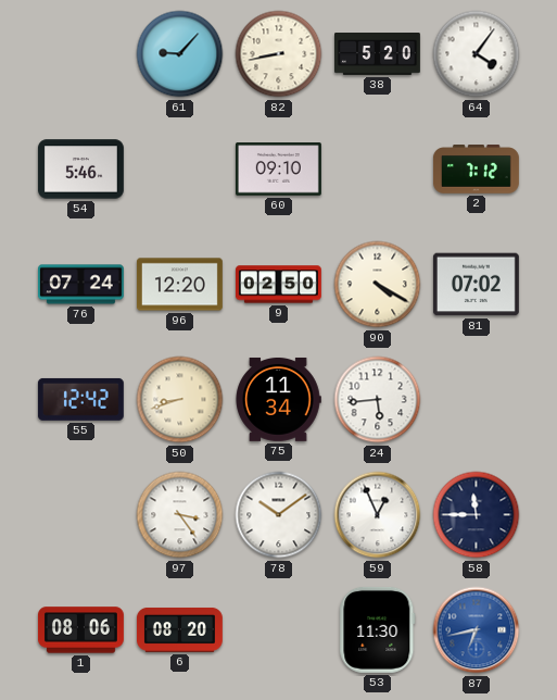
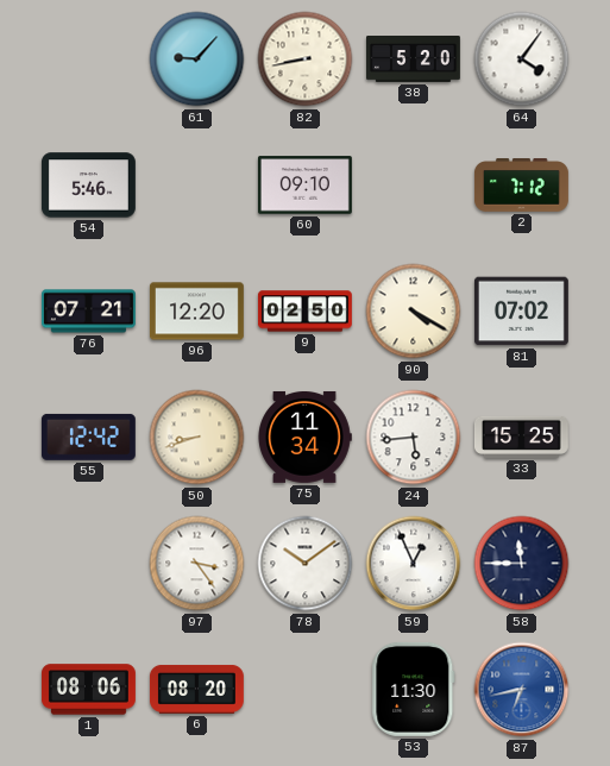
76: 07:24 -> 07:21
33: none -> 15:25
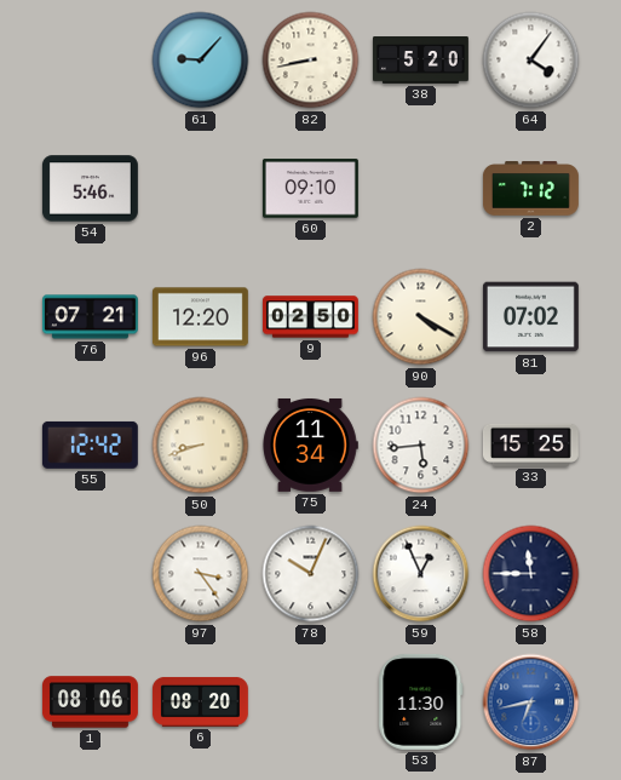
78: 10:09 -> 10:04
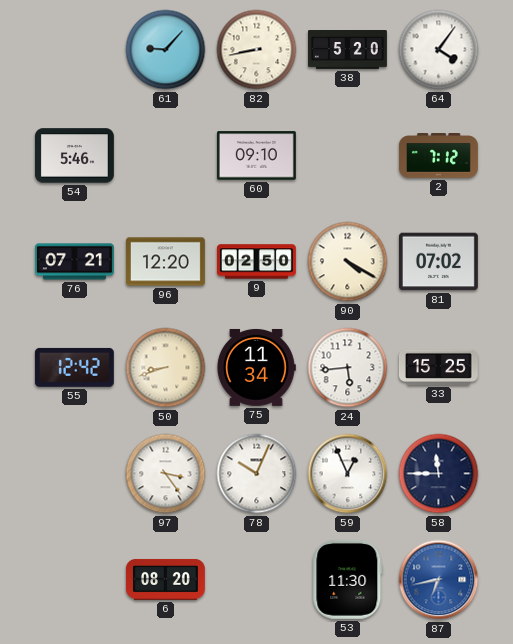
1: 08:06 -> none
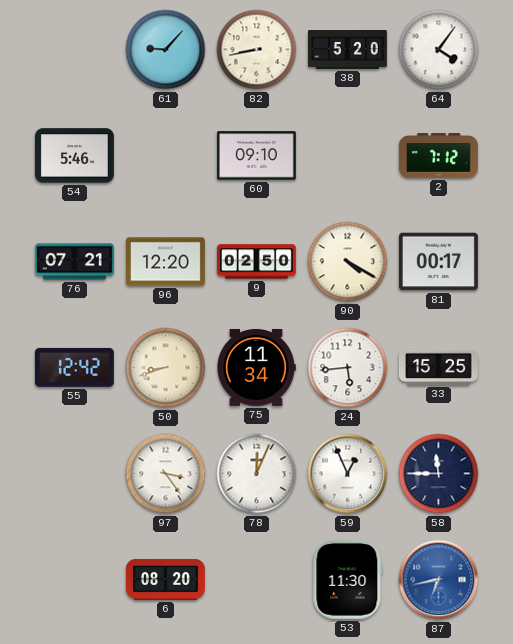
81: 07:02 -> 00:17
78: 10:04 -> 12:04
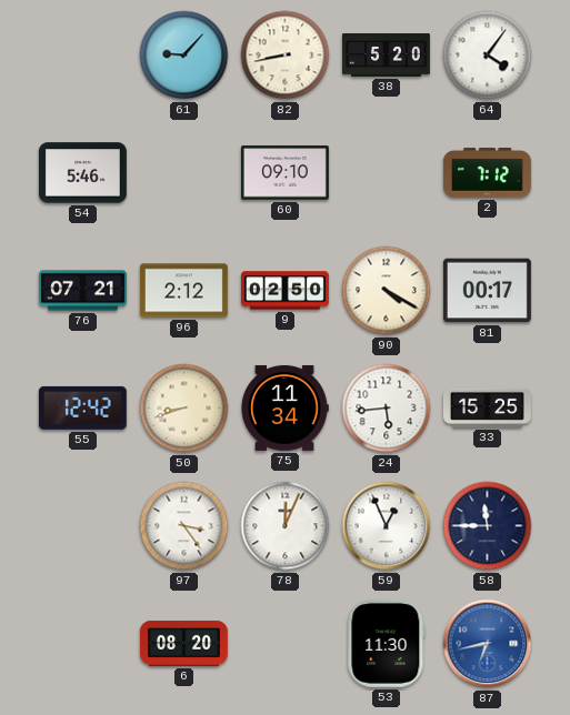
96: 12:20 -> 2:12
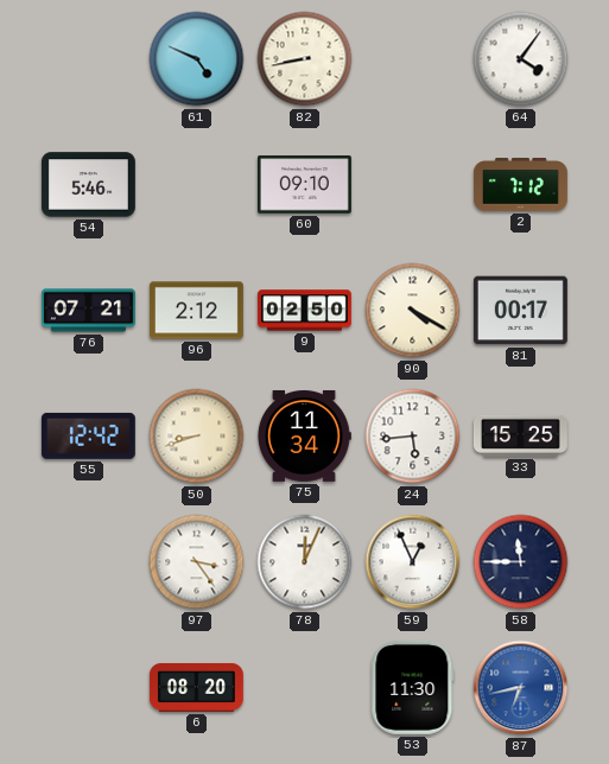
61: 9:07 -> 4:49
38: 5:20 -> none
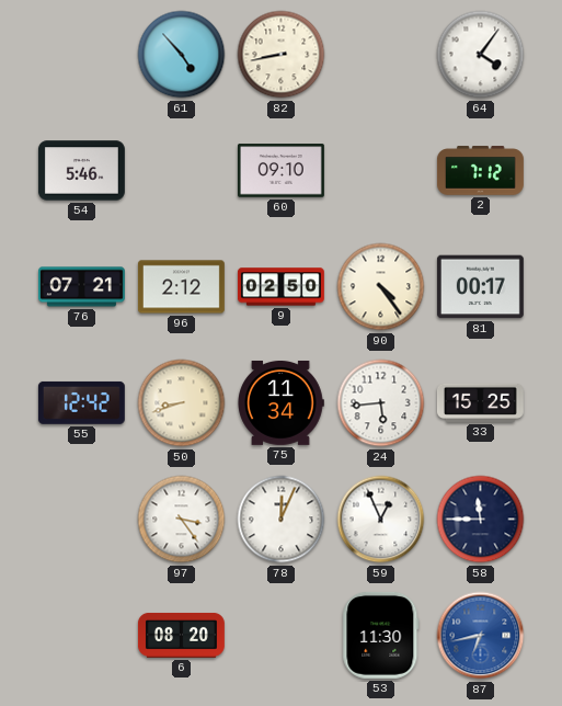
61: 4:49 -> 4:53
90: 4:20 -> 4:24
